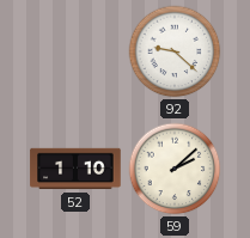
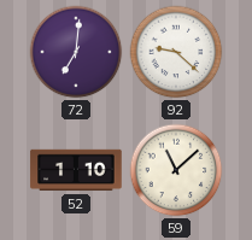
72: none -> 7:01
59: 2:08 -> 11:08
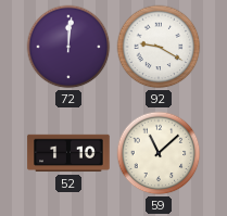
72: 7:01 -> 12:01
92: 9:22 -> 9:20
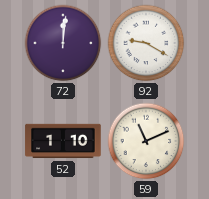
59: 11:08 -> 11:11
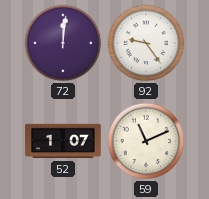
92: 9:20 -> 9:24
52: 1:10 -> 1:07
